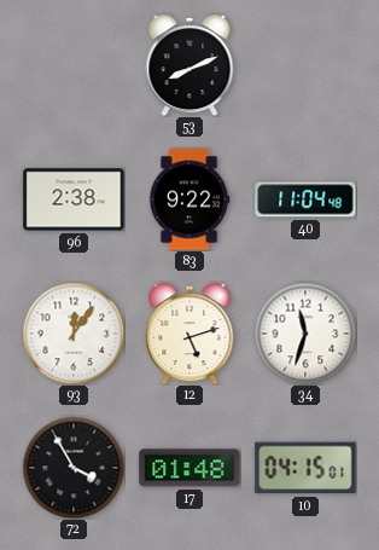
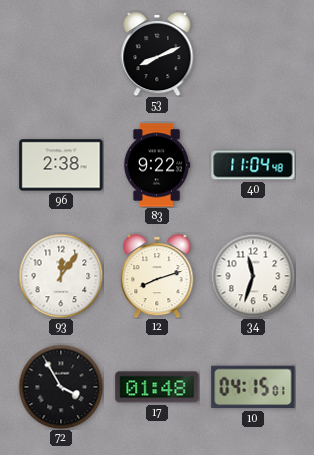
12: 5:12 -> 8:12
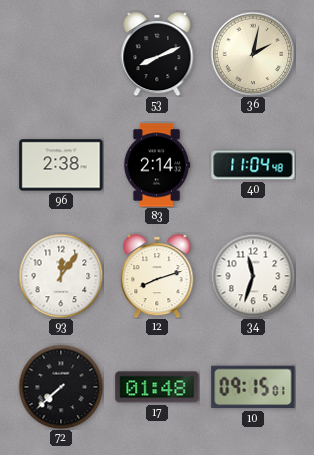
36: none -> 2:02
83: 9:22 -> 2:14
72: 3:55 -> 7:38
10: 04:15 -> 09:15
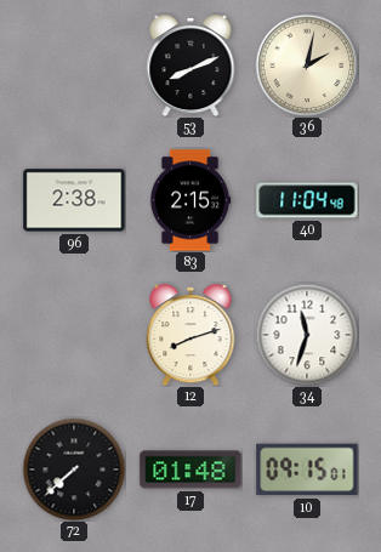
83: 2:14 -> 2:15
93: 12:06 -> none
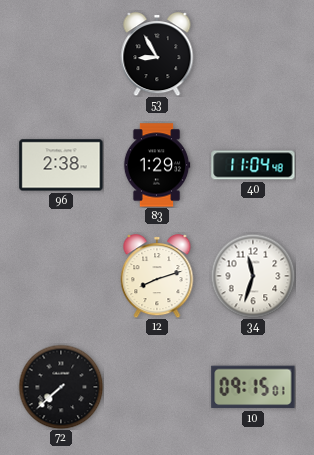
53: 8:11 -> 8:55
36: 2:02 -> none
83: 2:15 -> 1:29
17: 01:48 -> none
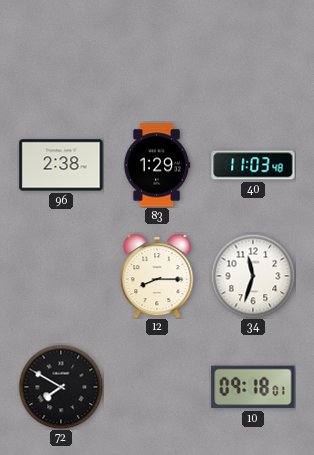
53: 8:55 -> none
40: 11:04 -> 11:03
12: 8:12 -> 8:15
72: 7:38 -> 7:50
10: 09:15 -> 09:18
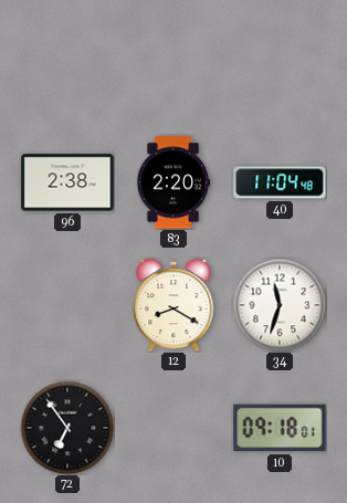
83: 1:29 -> 2:20
40: 11:03 -> 11:04
12: 8:15 -> 8:20
72: 7:50 -> 6:54
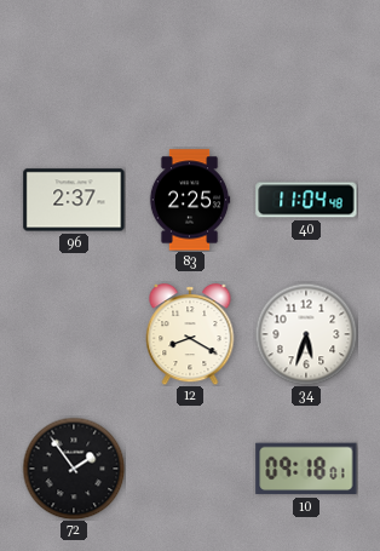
96: 2:38 -> 2:37
83: 2:20 -> 2:25
34: 11:33 -> 5:33
72: 6:54 -> 1:54
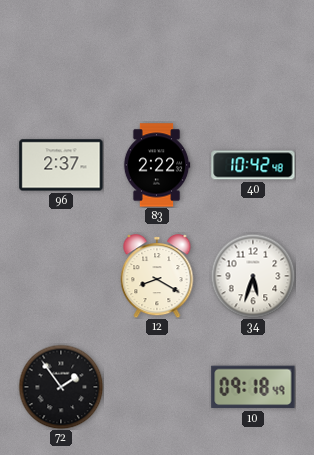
83: 2:25 -> 2:22
40: 11:04 -> 10:42
10: 09:18:01 -> 09:18:49
